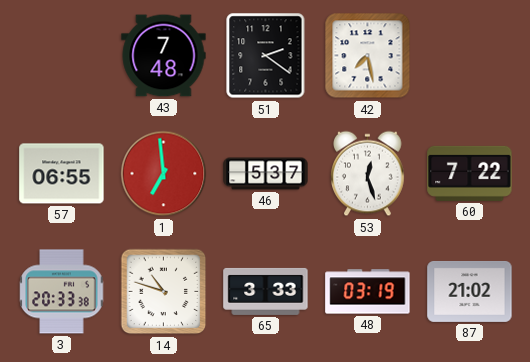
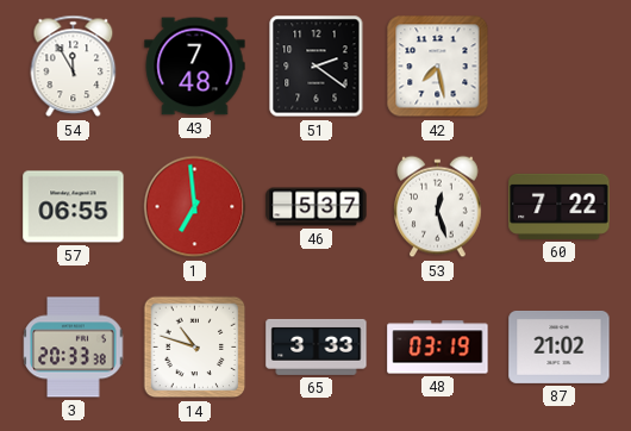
54: none -> 11:55
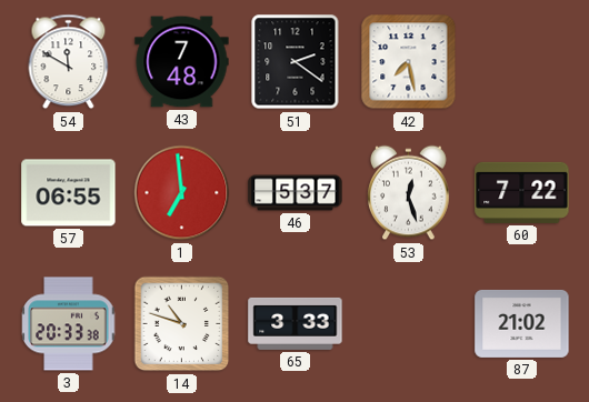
54: 11:55 -> 11:50
48: 03:19 -> none
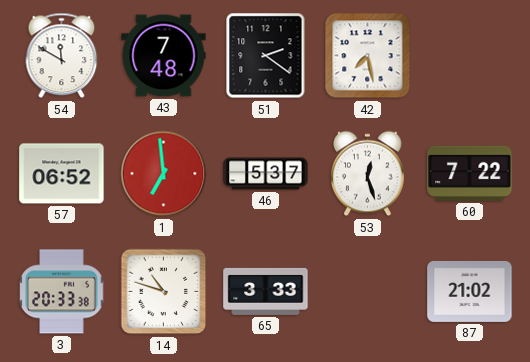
57: 06:55 -> 06:52
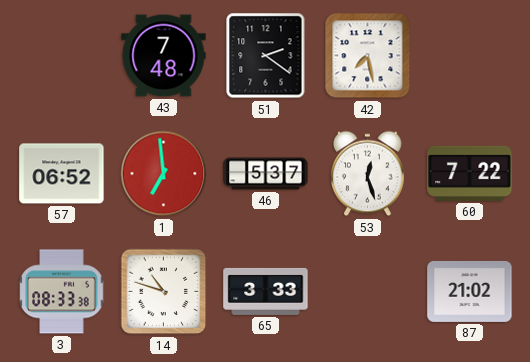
54: 11:50 -> none
3: 20:33 -> 08:33
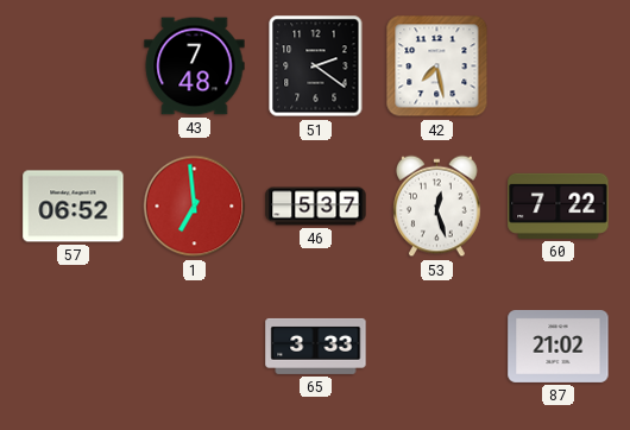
3: 08:33 -> none
14: 10:48 -> none
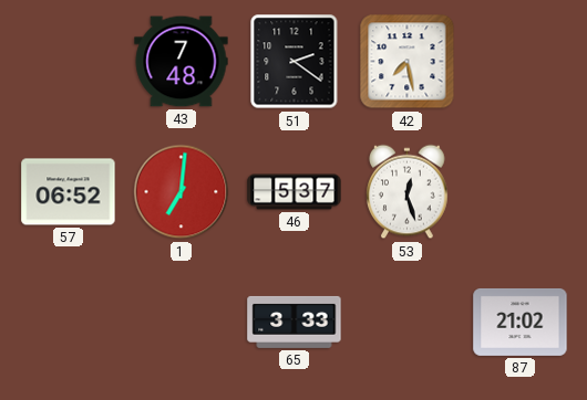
1: 6:59 -> 7:01
60: 7:22 -> none
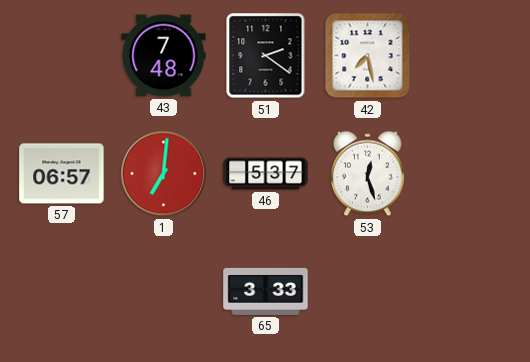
57: 06:52 -> 06:57
87: 21:02 -> none
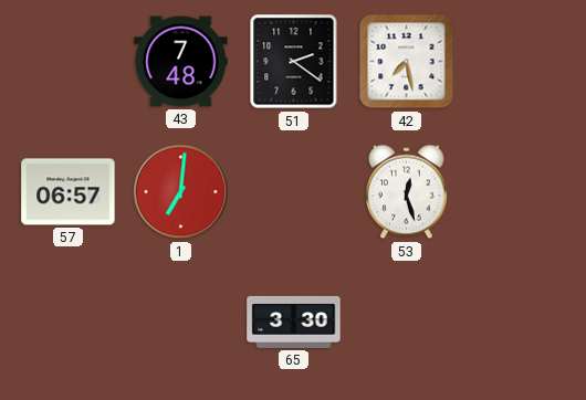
46: 5:37 -> none
65: 3:33 -> 3:30
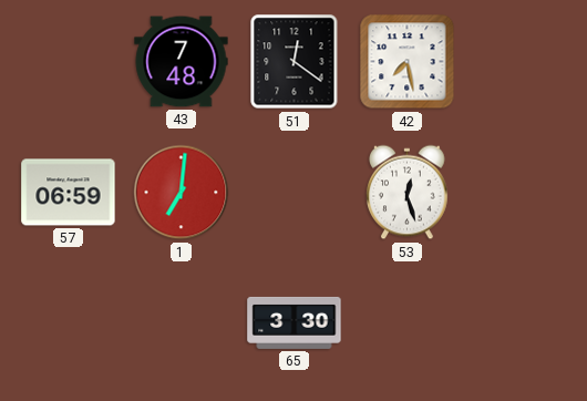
51: 2:21 -> 12:21
57: 06:57 -> 06:59
